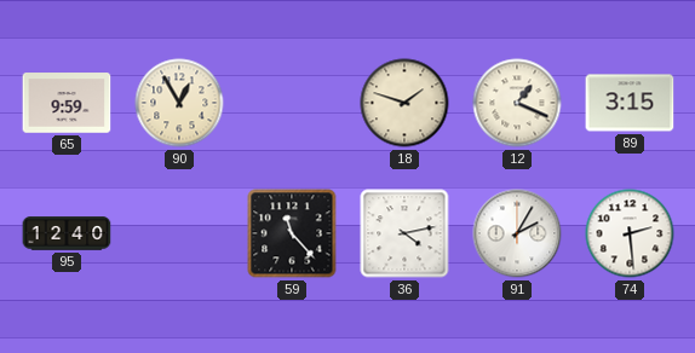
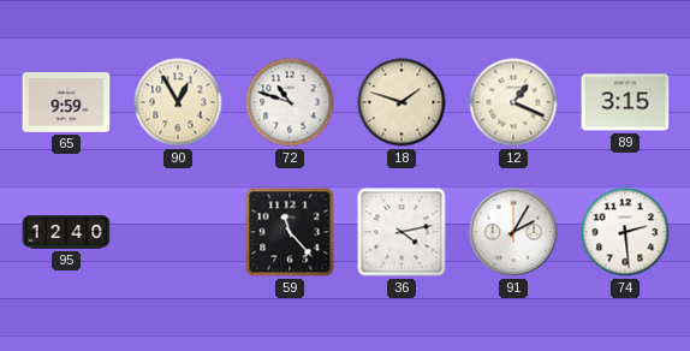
72: none -> 10:48
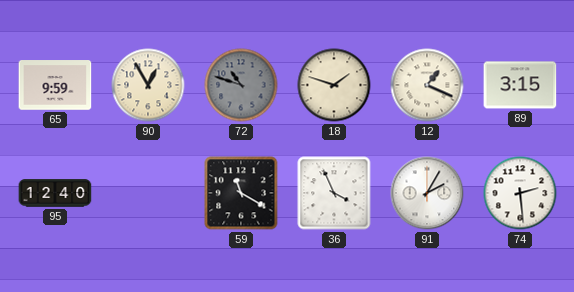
72 dial: white -> grey
59: 11:23 -> 11:20
36: 4:13 -> 3:56
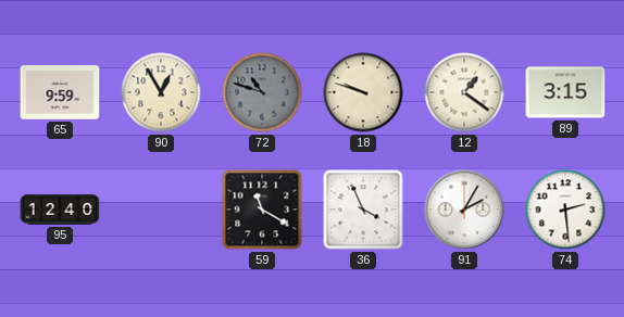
18: 1:48 -> 9:48
12: 1:19 -> 1:21
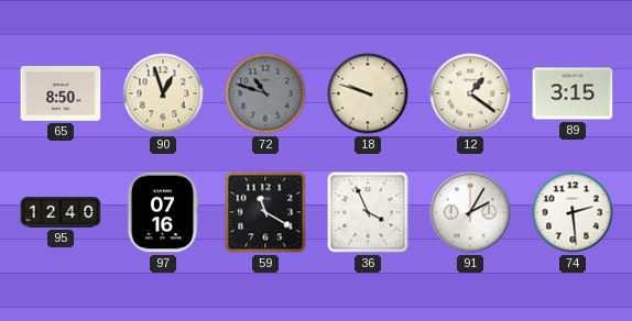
65: 9:59 -> 8:50
90: 12:55 -> 12:57
97: none -> 07:16
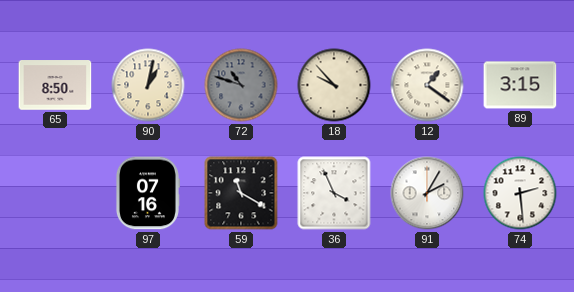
90: 12:57 -> 1:02
18: 9:48 -> 9:53
95: 12:40 -> none
